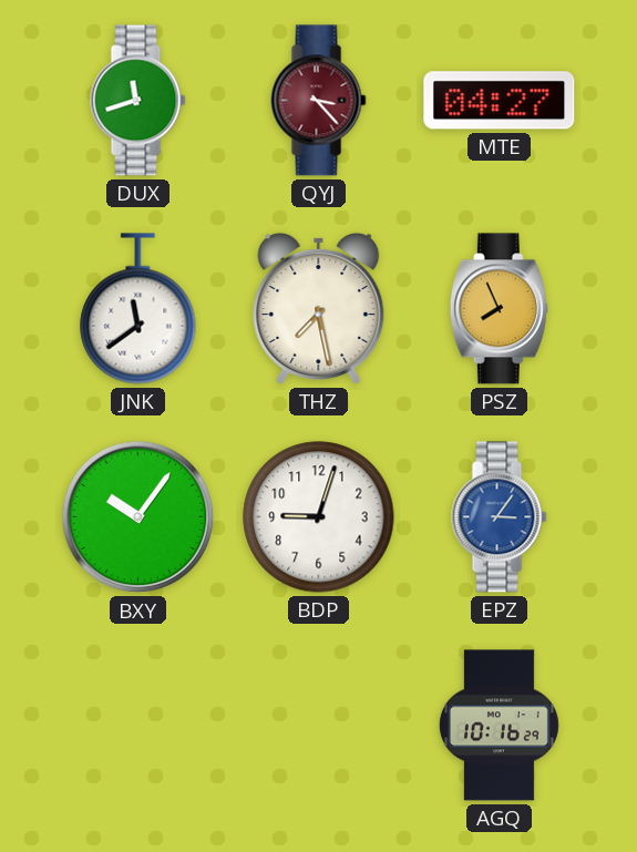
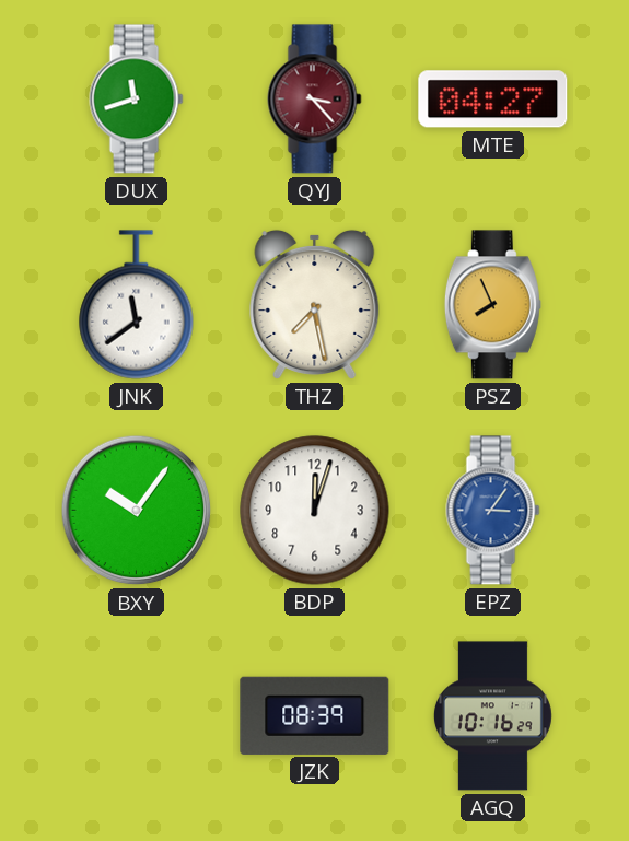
BDP: 9:03 -> 12:03
JZK: none -> 08:39
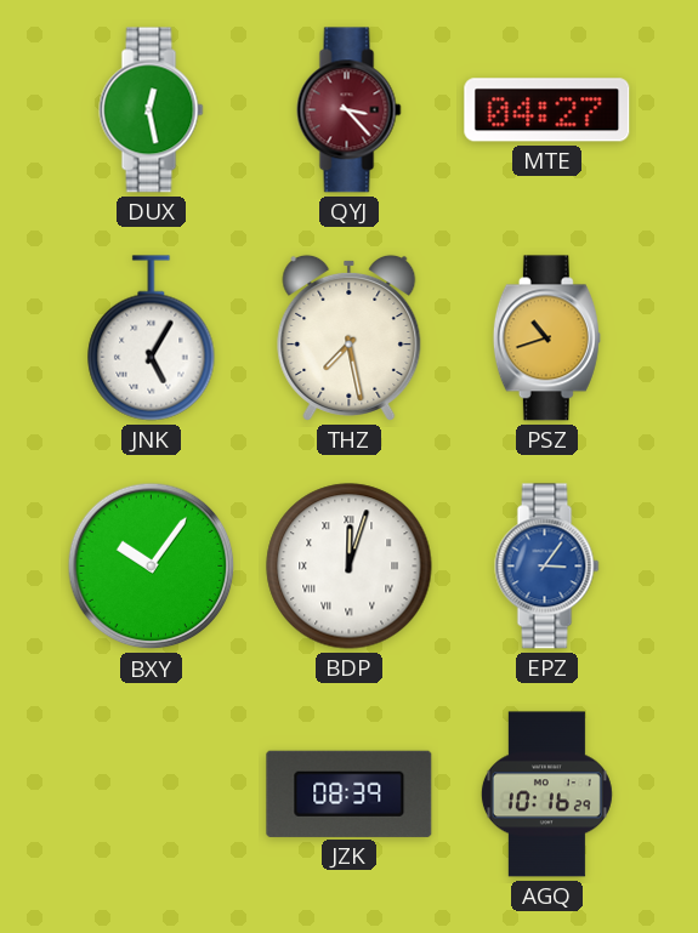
DUX: 11:42 -> 12:28
JNK: 11:39 -> 5:05
PSZ: 7:56 -> 10:42
BDP numerals: Arabic -> Roman
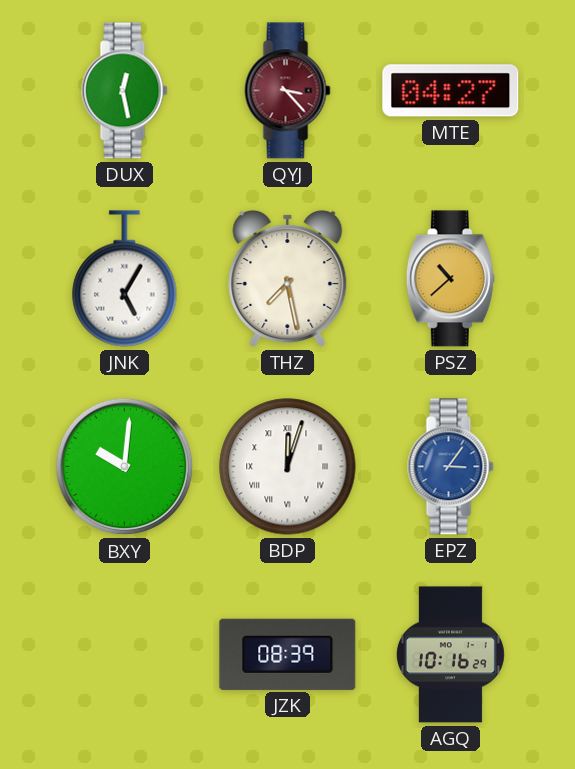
PSZ: 10:42 -> 10:38
BXY: 10:06 -> 10:01
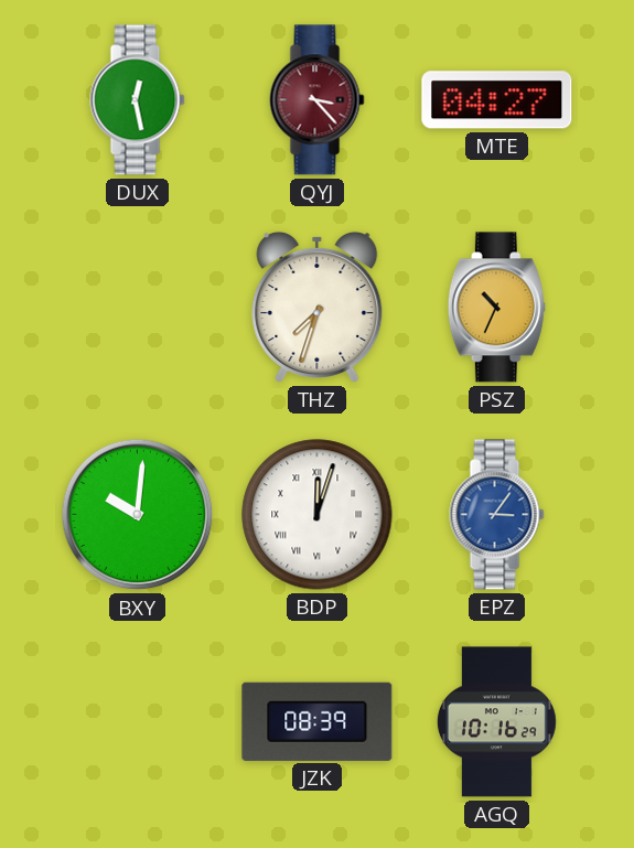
JNK: 5:05 -> none
THZ: 7:28 -> 7:33
PSZ: 10:38 -> 10:34
